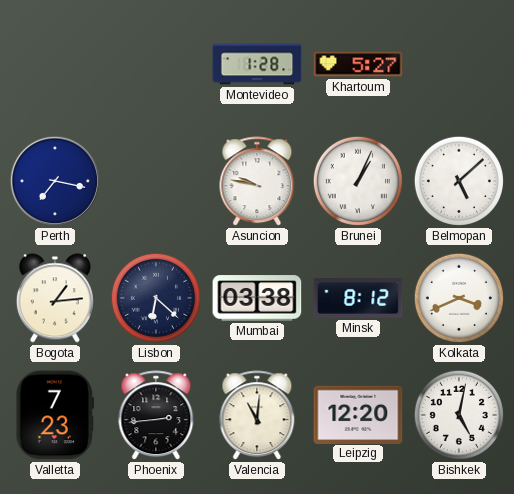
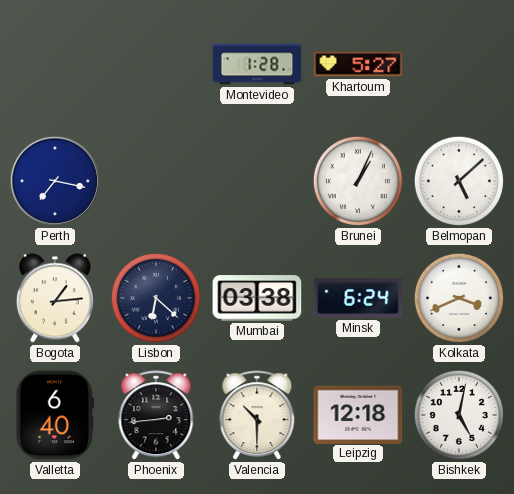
Asuncion: 9:47 -> none
Minsk: 8:12 -> 6:24
Valletta: 7:23 -> 6:40
Valencia: 11:01 -> 10:30
Leipzig: 12:20 -> 12:18
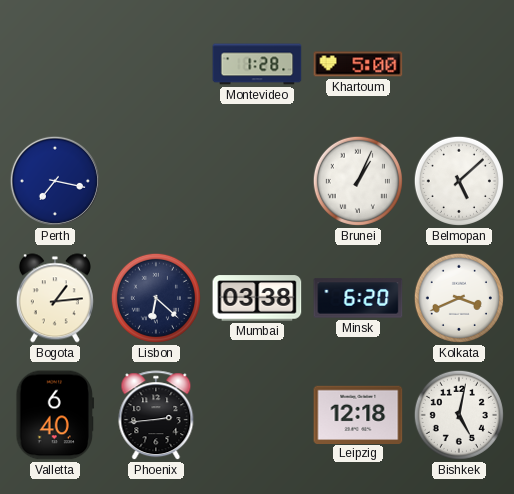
Khartoum: 5:27 -> 5:00
Minsk: 6:24 -> 6:20
Valencia: 10:30 -> none
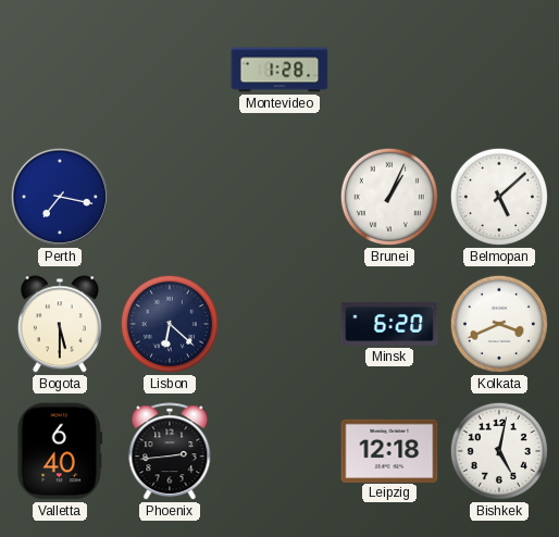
Khartoum: 5:00 -> none
Bogota: 1:14 -> 5:30
Mumbai: 03:38 -> none
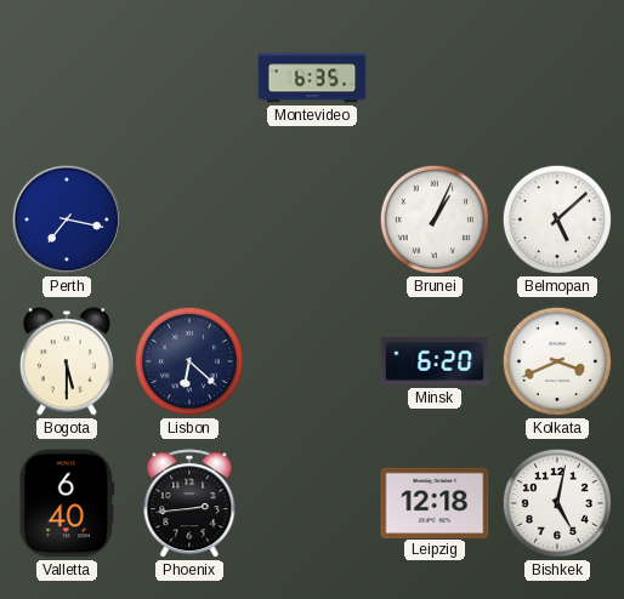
Montevideo: 1:28 -> 6:35
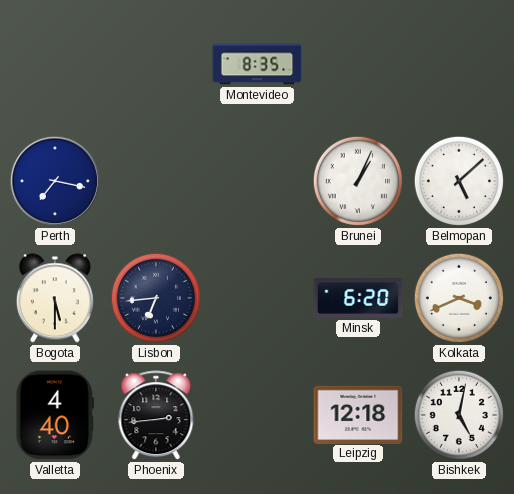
Montevideo: 6:35 -> 8:35
Lisbon: 6:22 -> 6:44
Valletta: 6:40 -> 4:40
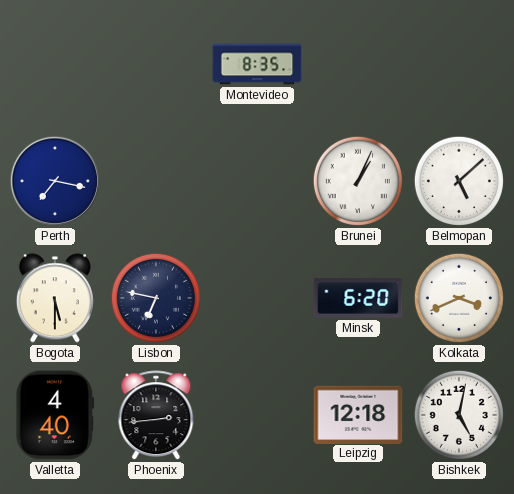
Lisbon: 6:44 -> 6:47
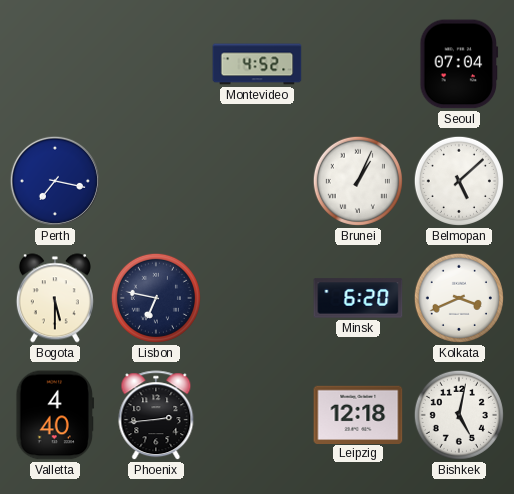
Montevideo: 8:35 -> 4:52
Seoul: none -> 07:04
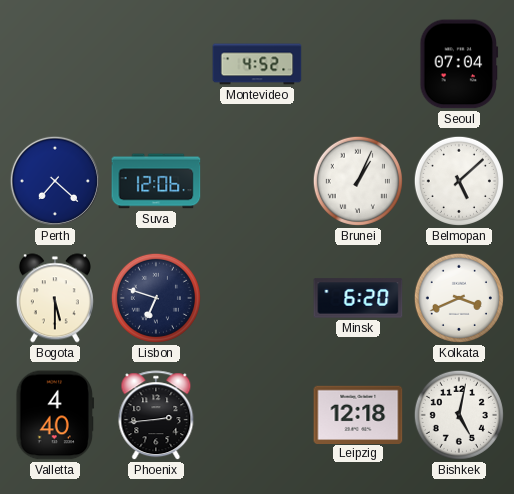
Perth: 7:17 -> 7:22
Suva: none -> 12:06
Lisbon: 6:47 -> 6:48
